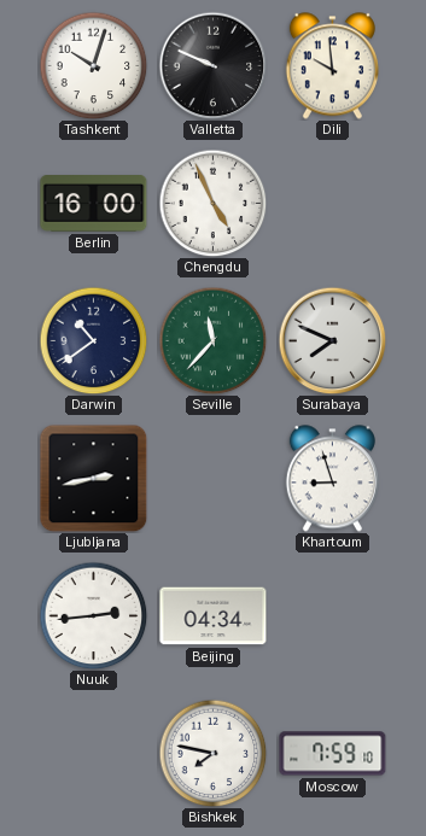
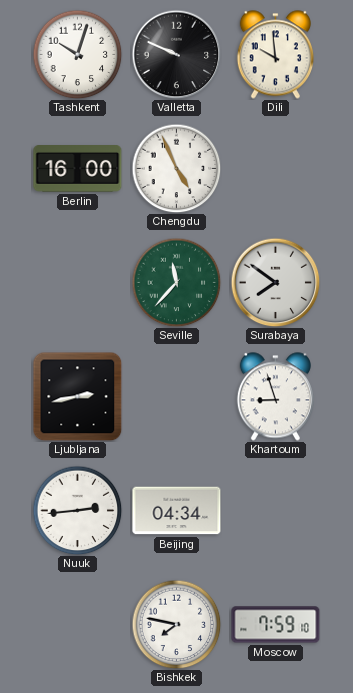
Darwin: 10:39 -> none
Surabaya: 7:49 -> 7:51
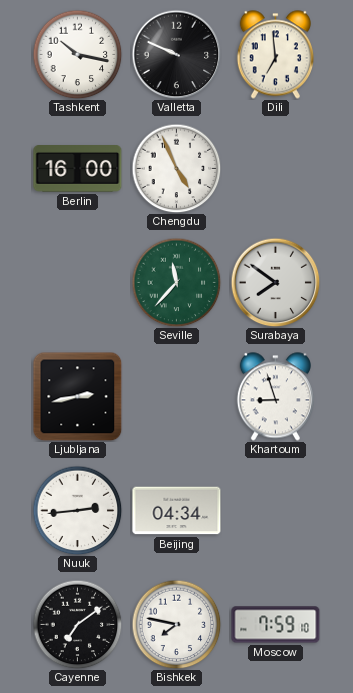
Tashkent: 10:03 -> 10:17
Dili: 9:59 -> 6:59
Cayenne: none -> 7:09
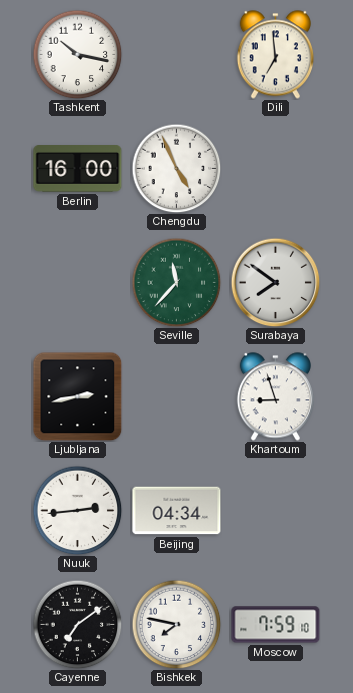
Valletta: 9:49 -> none
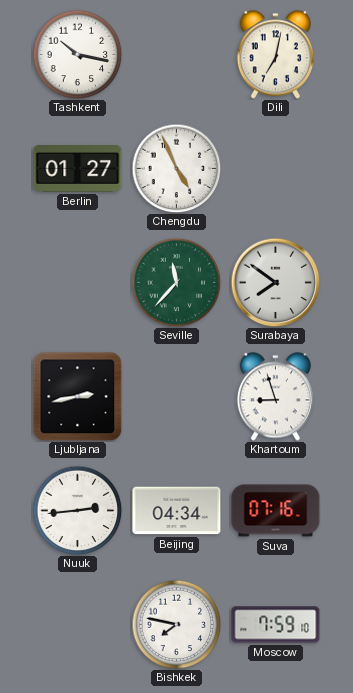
Dili: 6:59 -> 7:02
Berlin: 16:00 -> 01:27
Suva: none -> 07:16
Cayenne: 7:09 -> none
